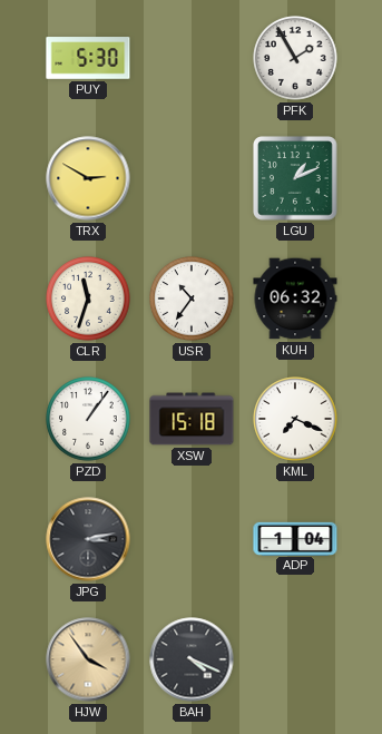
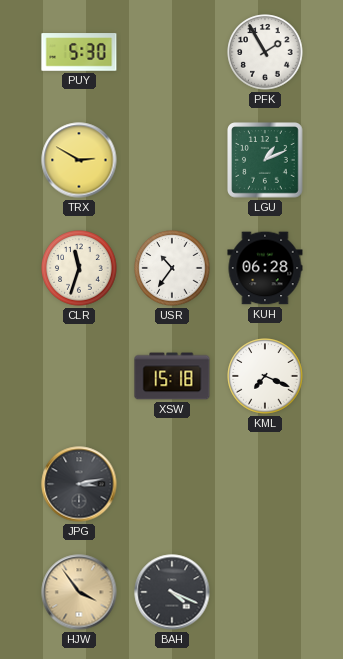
KUH: 06:32 -> 06:28
PZD: 1:06 -> none
ADP: 1:04 -> none
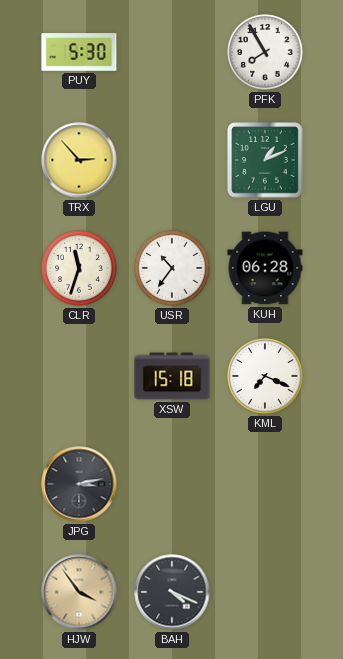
PFK: 1:55 -> 7:55
TRX: 2:50 -> 2:53
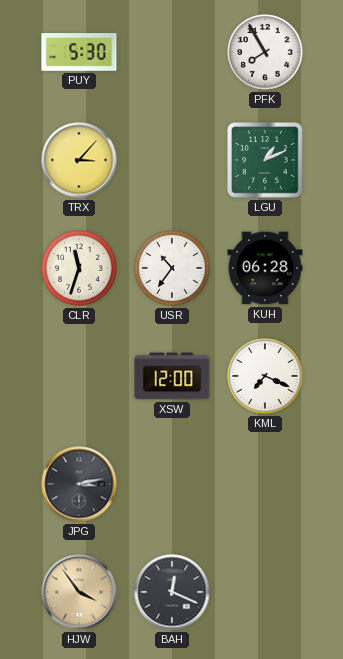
TRX: 2:53 -> 3:07
XSW: 15:18 -> 12:00
BAH: 4:19 -> 12:19
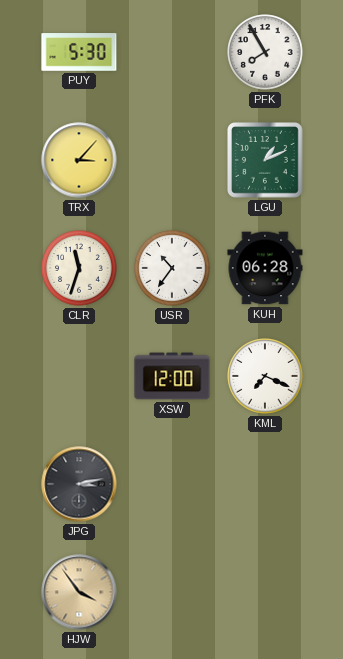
BAH: 12:19 -> none
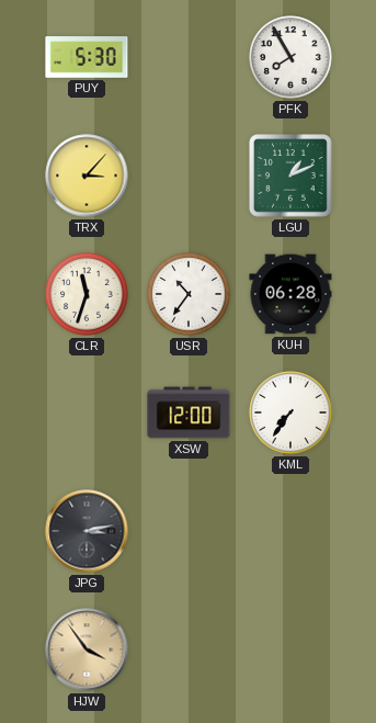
KML: 7:19 -> 7:36
